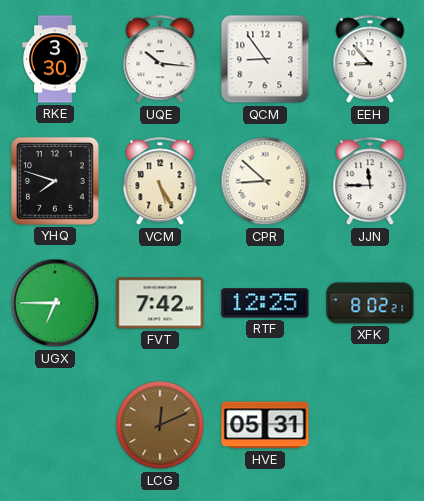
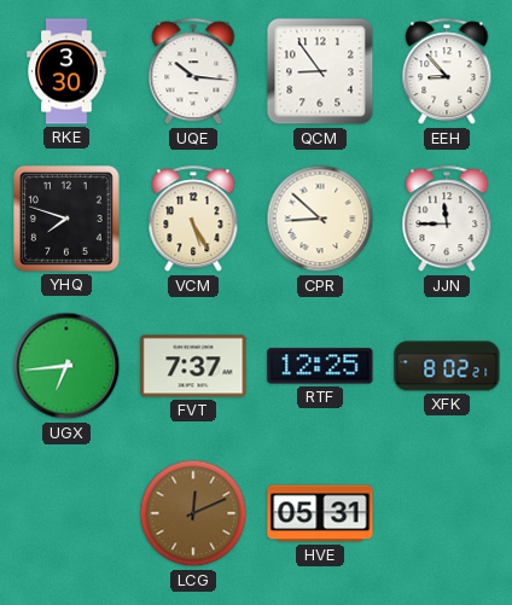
UGX: 6:45 -> 6:44
FVT: 7:42 -> 7:37
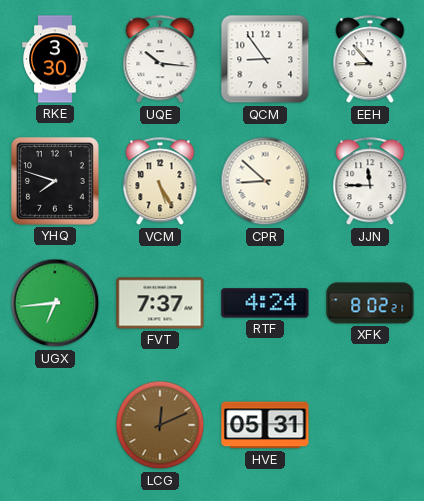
RTF: 12:25 -> 4:24
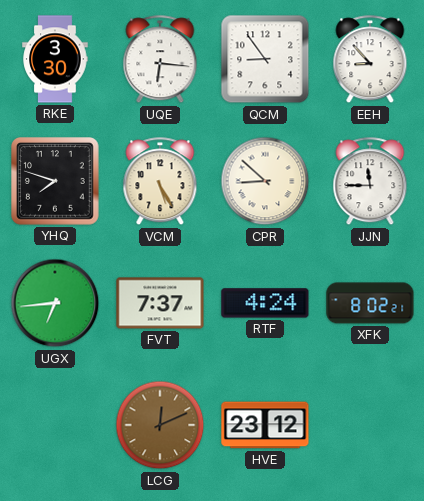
UQE: 10:16 -> 6:16
HVE: 05:31 -> 23:12
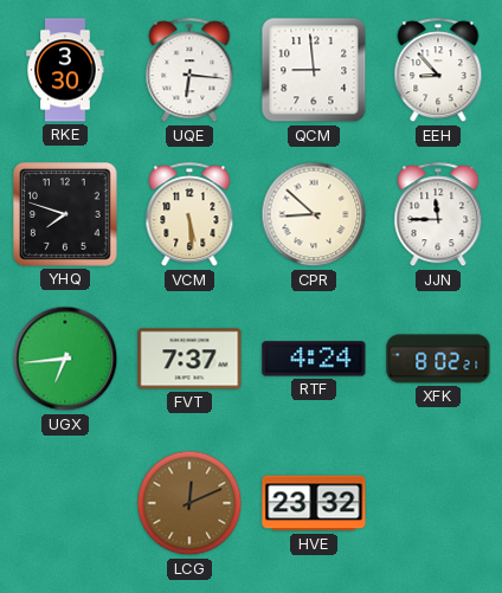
QCM: 8:54 -> 8:59
VCM: 5:25 -> 5:29
HVE: 23:12 -> 23:32
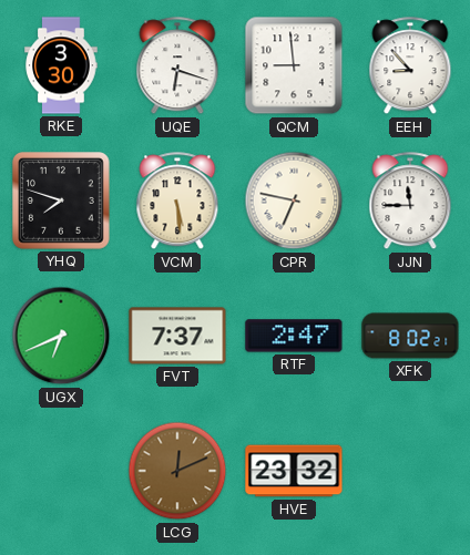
UQE: 6:16 -> 6:18
CPR: 8:52 -> 6:47
UGX: 6:44 -> 6:41
RTF: 4:24 -> 2:47
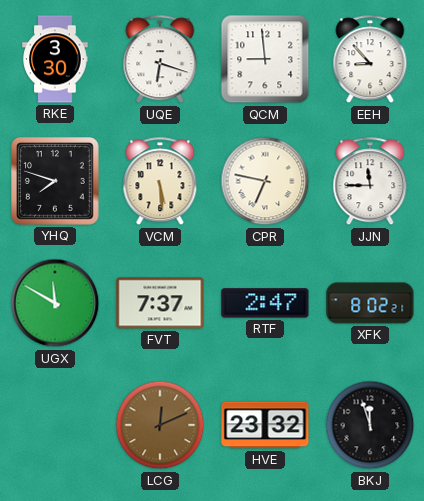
UGX: 6:41 -> 11:50
BKJ: none -> 11:57
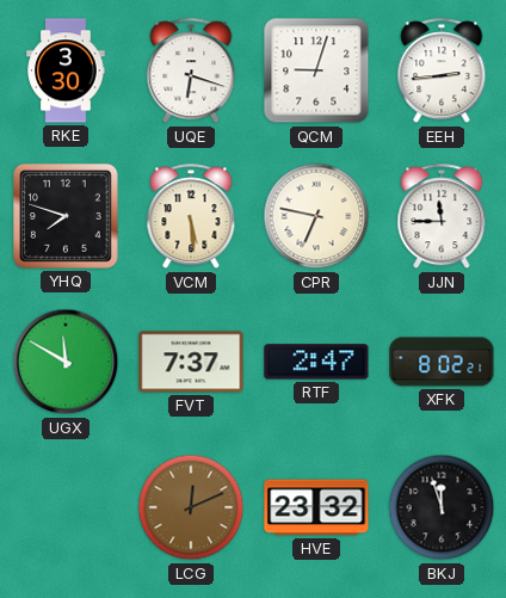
QCM: 8:59 -> 9:03
EEH: 8:53 -> 2:44
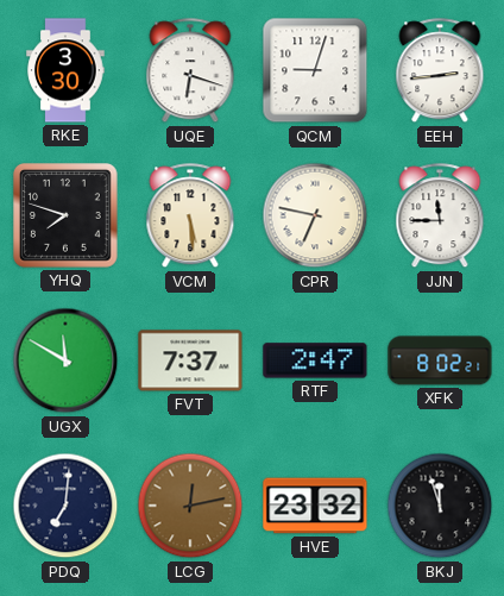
PDQ: none -> 7:01
LCG: 12:11 -> 12:13
